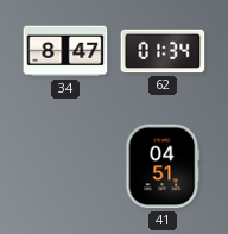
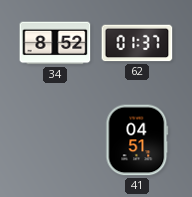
34: 8:47 -> 8:52
62: 01:34 -> 01:37
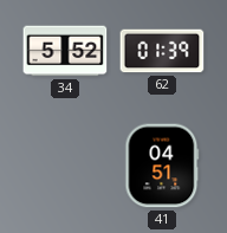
34: 8:52 -> 5:52
62: 01:37 -> 01:39
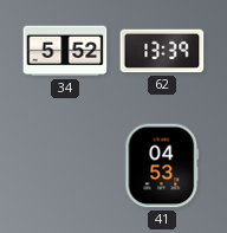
62: 01:39 -> 13:39
41: 04:51 -> 04:53
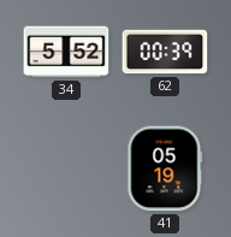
62: 13:39 -> 00:39
41: 04:53 -> 05:19
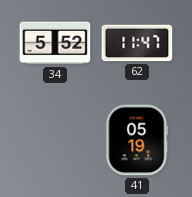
62: 00:39 -> 11:47
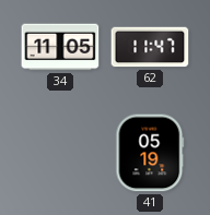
34: 5:52 -> 11:05
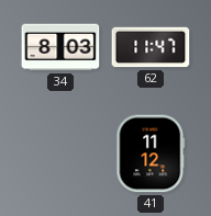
34: 11:05 -> 8:03
41: 05:19 -> 11:12
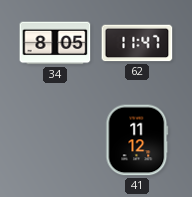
34: 8:03 -> 8:05
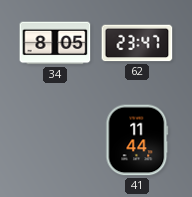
62: 11:47 -> 23:47
41: 11:12 -> 11:44
